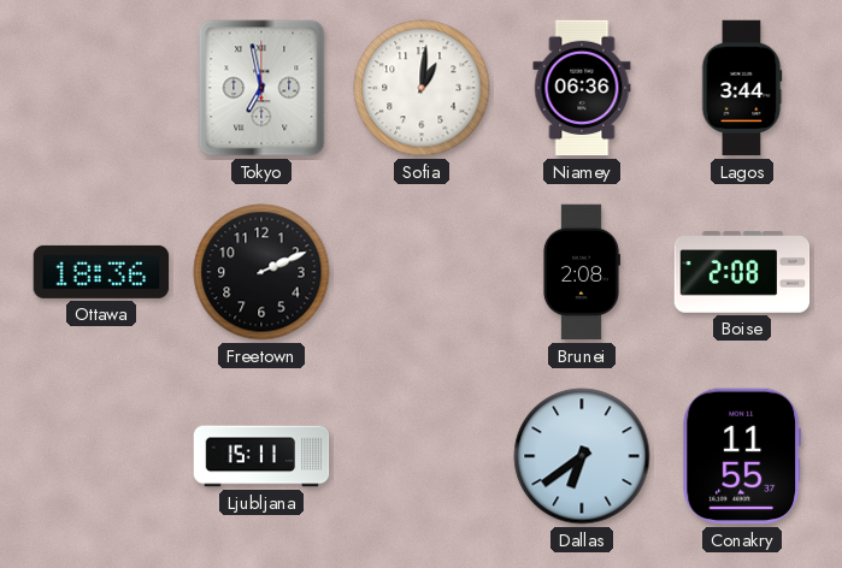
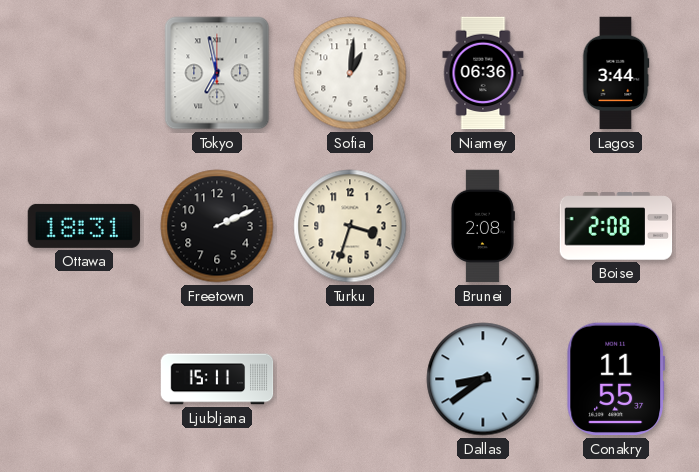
Ottawa: 18:36 -> 18:31
Turku: none -> 3:33
Dallas: 6:39 -> 8:39
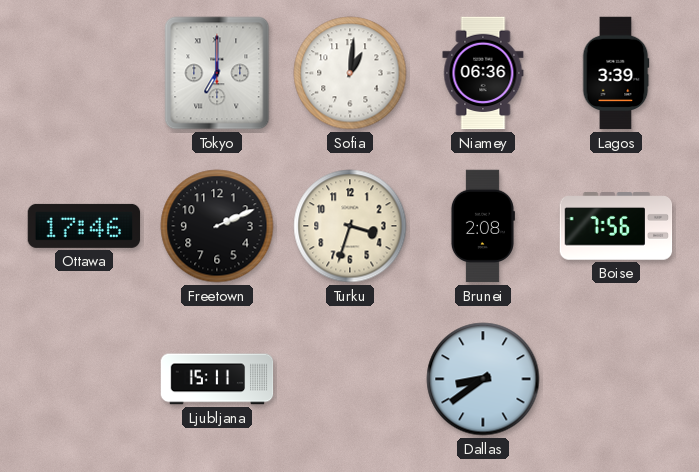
Tokyo: 6:58 -> 7:00
Lagos: 3:44 -> 3:39
Ottawa: 18:31 -> 17:46
Boise: 2:08 -> 7:56
Conakry: 11:55 -> none
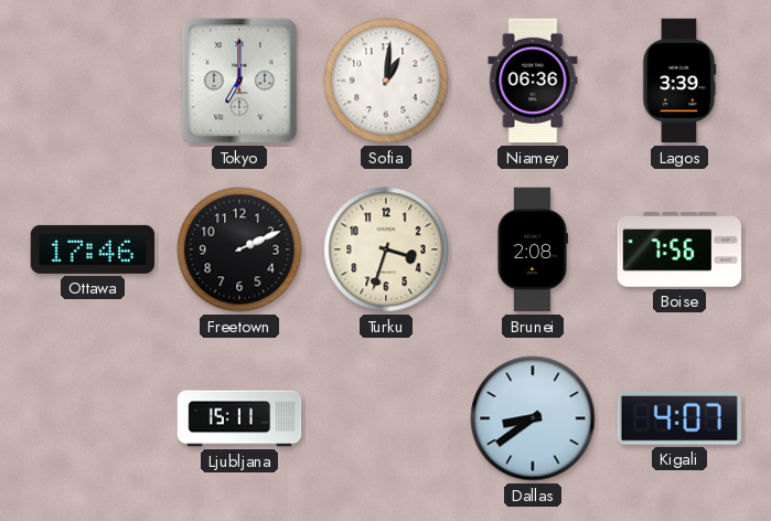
Kigali: none -> 4:07
